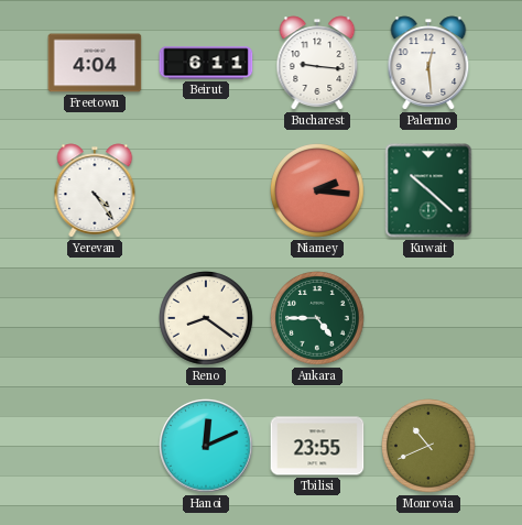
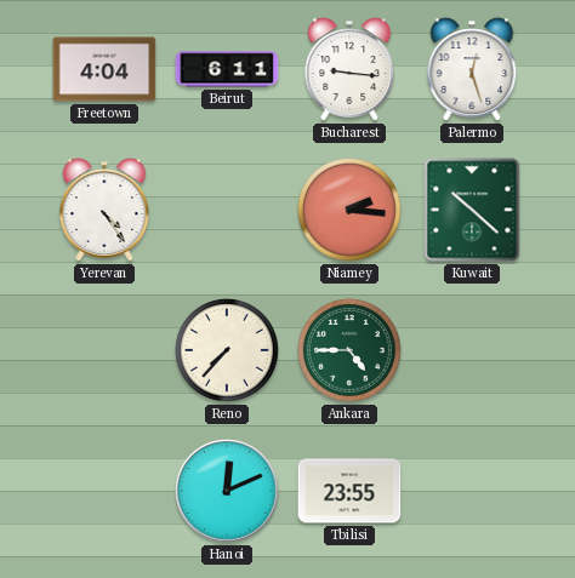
Palermo: 12:29 -> 12:27
Reno: 8:21 -> 7:37
Monrovia: 10:41 -> none
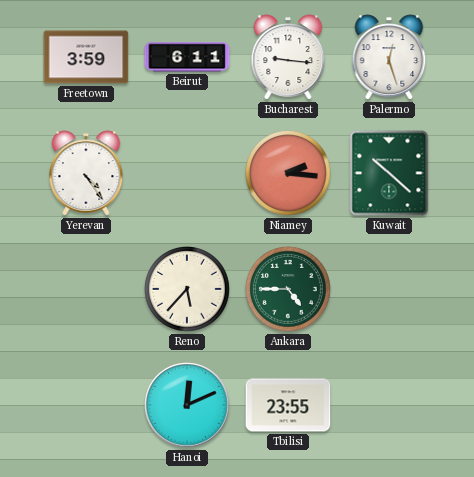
Freetown: 4:04 -> 3:59
Reno: 7:37 -> 5:37
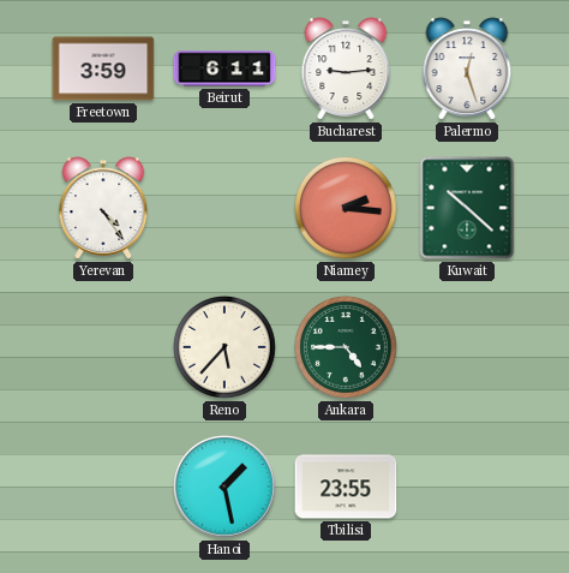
Bucharest: 9:16 -> 9:14
Hanoi: 12:11 -> 1:28
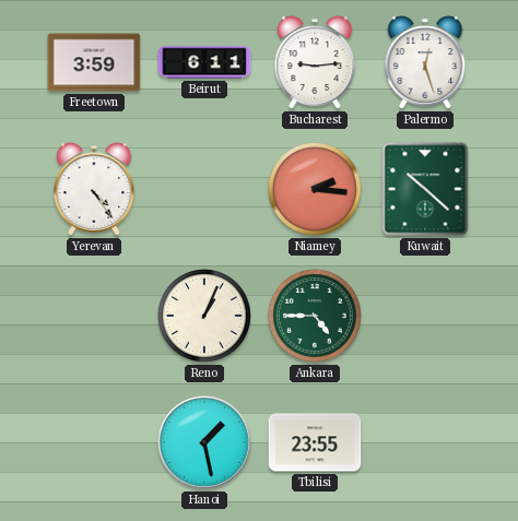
Reno: 5:37 -> 1:04
